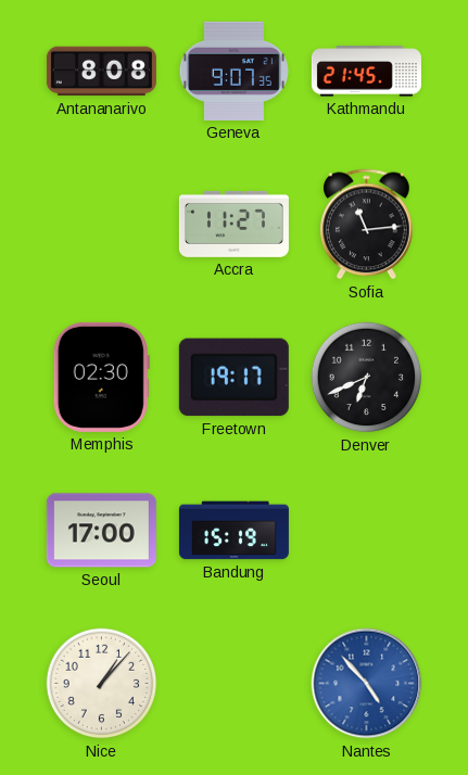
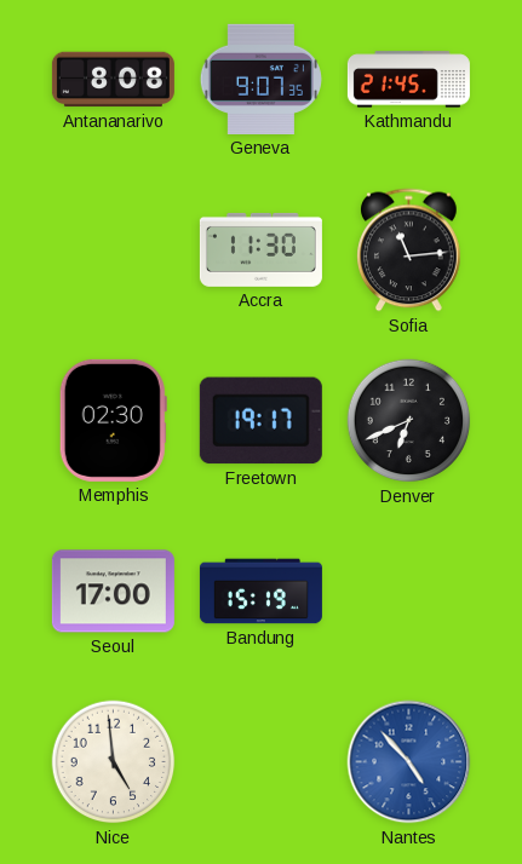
Accra: 11:27 -> 11:30
Nice: 1:07 -> 4:59
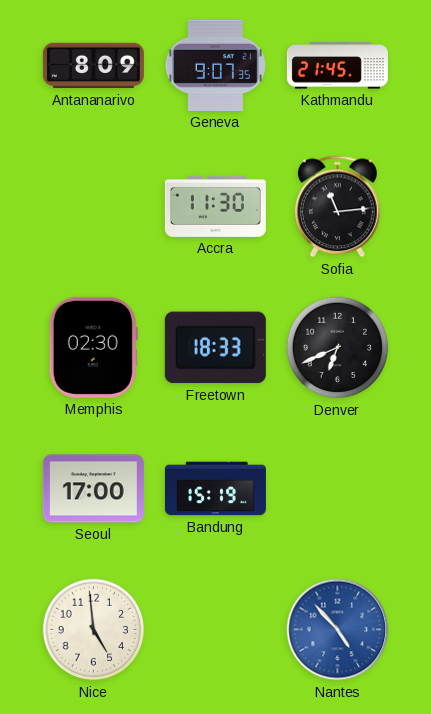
Antananarivo: 8:08 -> 8:09
Freetown: 19:17 -> 18:33
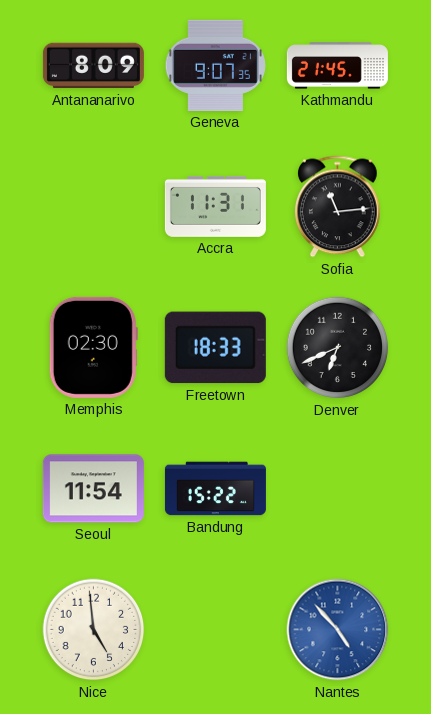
Accra: 11:30 -> 11:31
Seoul: 17:00 -> 11:54
Bandung: 15:19 -> 15:22
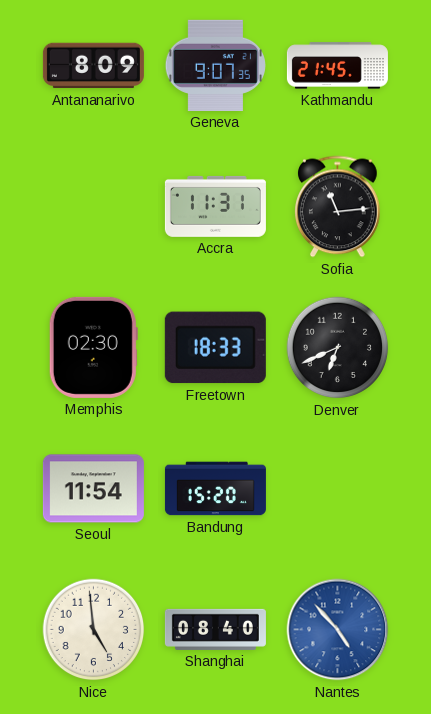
Bandung: 15:22 -> 15:20
Shanghai: none -> 08:40
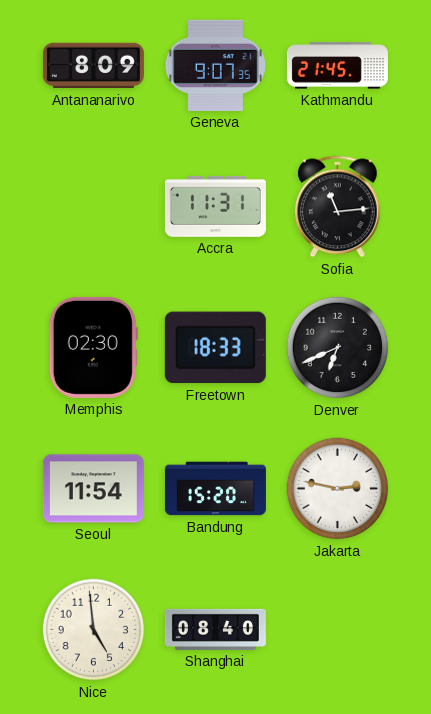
Jakarta: none -> 2:47
Nantes: 4:53 -> none
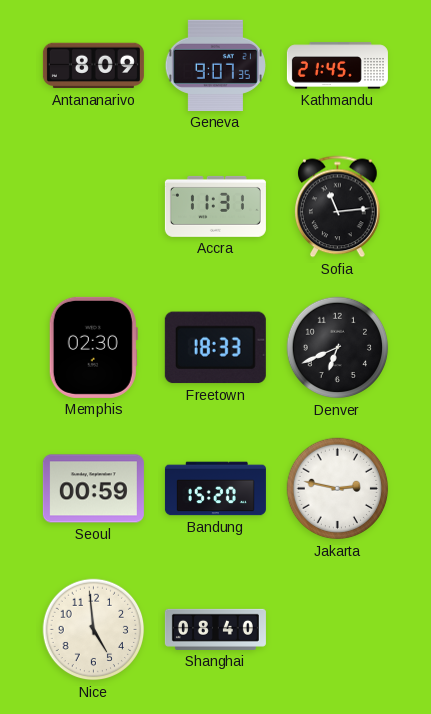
Seoul: 11:54 -> 00:59
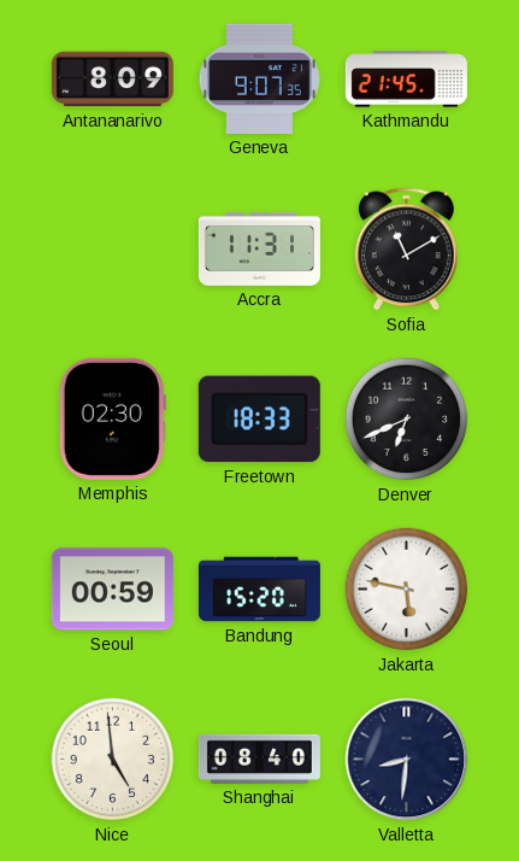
Sofia: 11:14 -> 11:10
Jakarta: 2:47 -> 5:47
Valletta: none -> 8:31
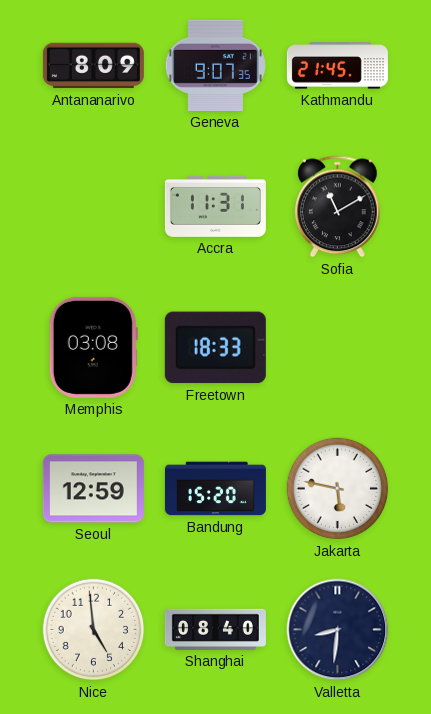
Memphis: 02:30 -> 03:08
Denver: 6:41 -> none
Seoul: 00:59 -> 12:59
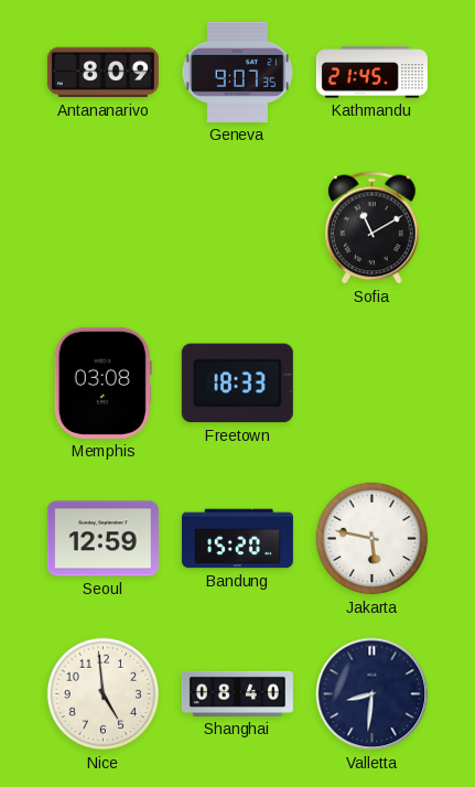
Accra: 11:31 -> none
